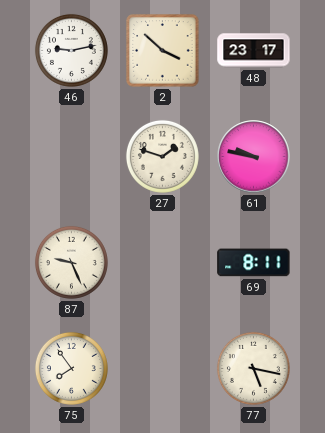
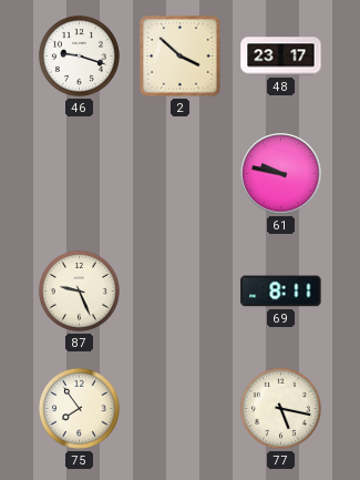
46: 9:13 -> 9:18
27: 1:48 -> none
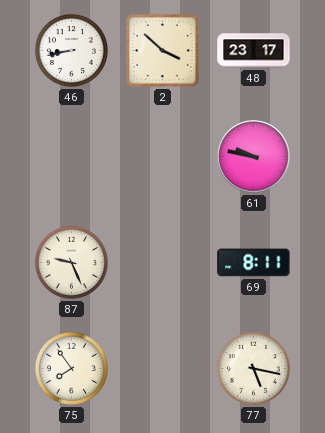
46: 9:18 -> 8:43
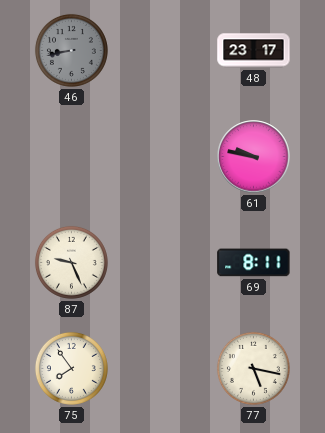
46 dial: white -> grey
2: 3:52 -> none
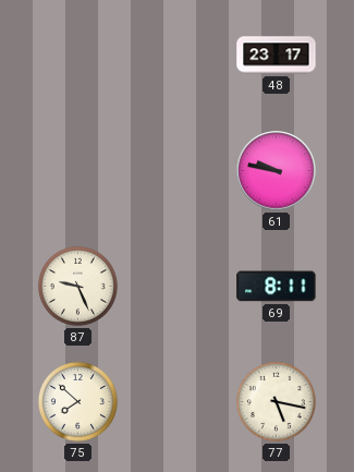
46: 8:43 -> none
75: 7:54 -> 7:52
